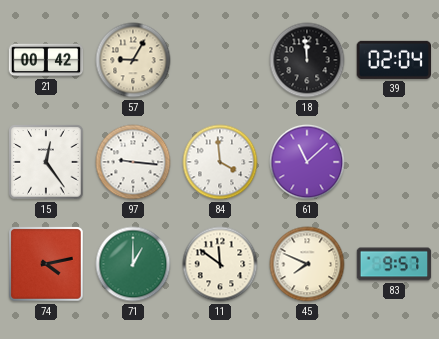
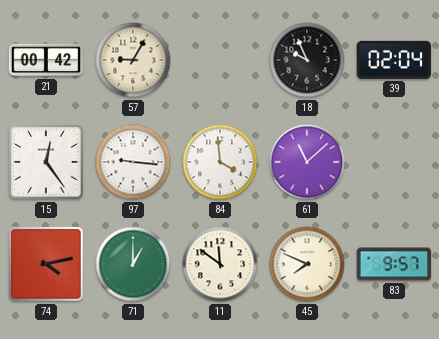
18: 11:59 -> 9:56
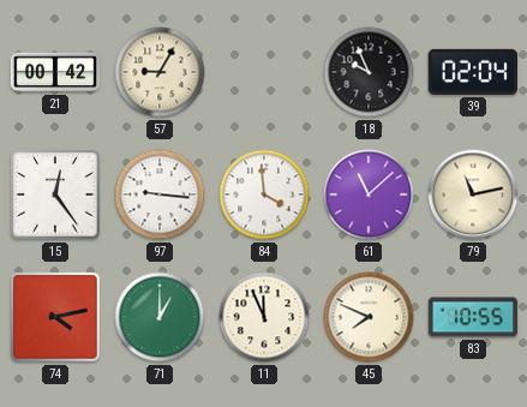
79: none -> 11:13
11: 11:51 -> 11:56
83: 9:57 -> 10:55
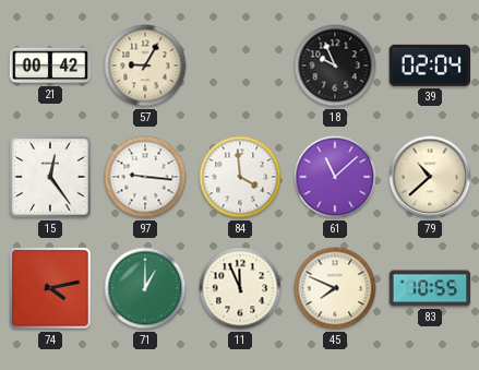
79: 11:13 -> 10:38
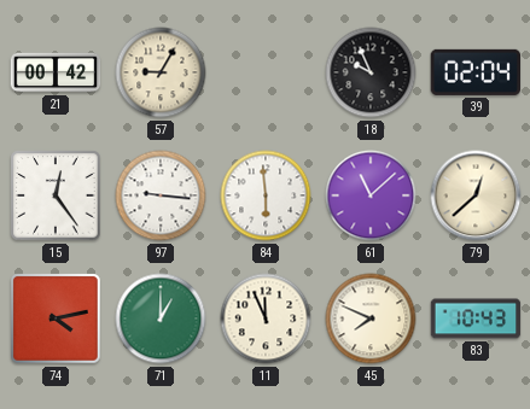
84: 3:59 -> 5:59
79: 10:38 -> 12:38
83: 10:55 -> 10:43
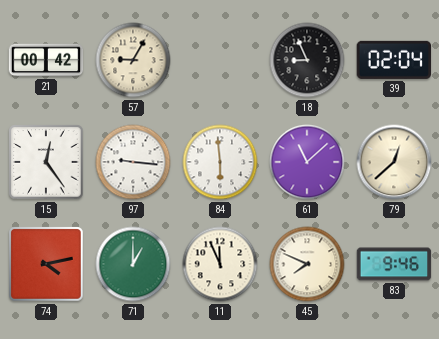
18: 9:56 -> 8:56
83: 10:43 -> 9:46
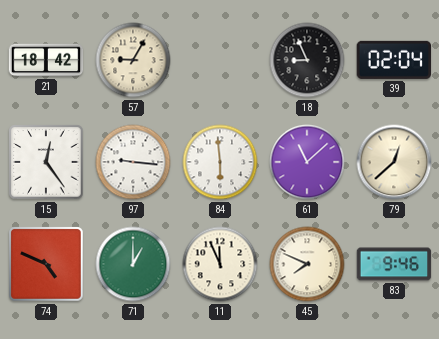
21: 00:42 -> 18:42
74: 4:13 -> 4:49
